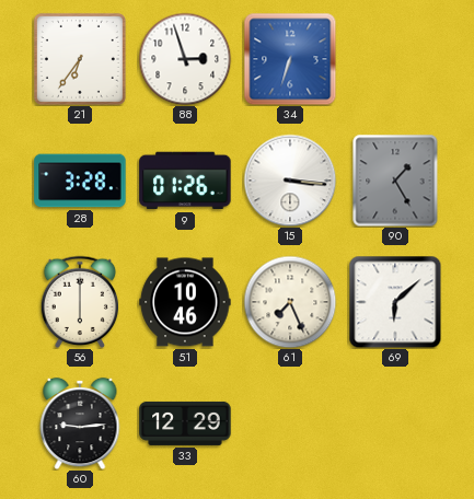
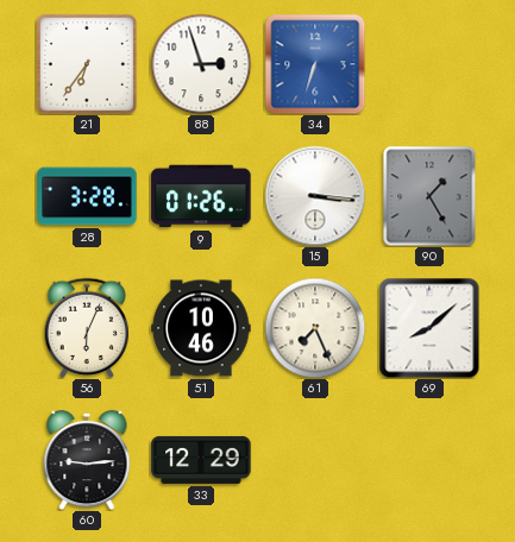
56: 6:00 -> 6:04
69: 6:08 -> 8:08
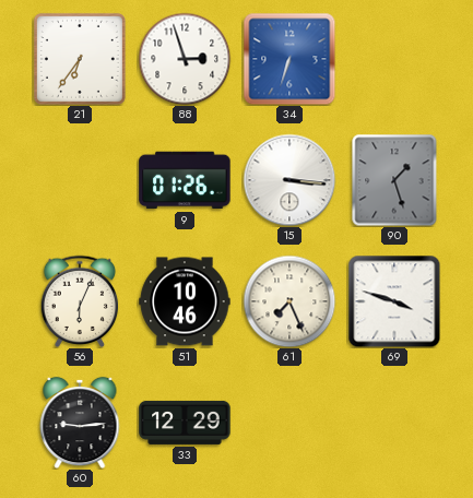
28: 3:28 -> none
90: 1:25 -> 1:27
69: 8:08 -> 3:48
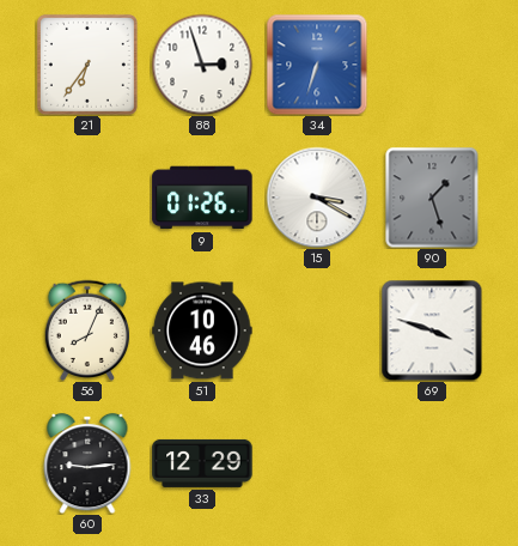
15: 3:16 -> 3:20
56: 6:04 -> 8:04
61: 7:26 -> none
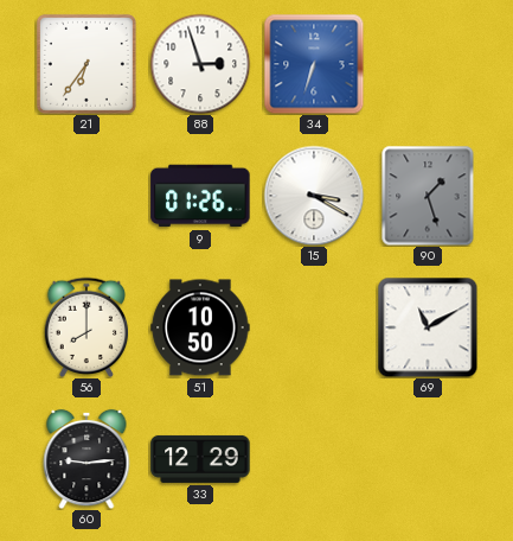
56: 8:04 -> 8:00
51: 10:46 -> 10:50
69: 3:48 -> 11:10
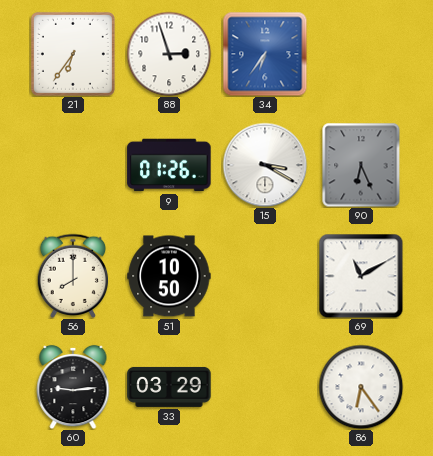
34: 6:33 -> 6:36
90: 1:27 -> 6:26
33: 12:29 -> 03:29
86: none -> 6:24
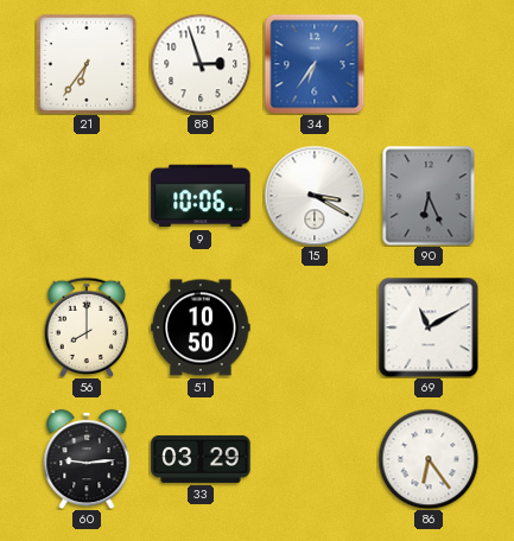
9: 01:26 -> 10:06
